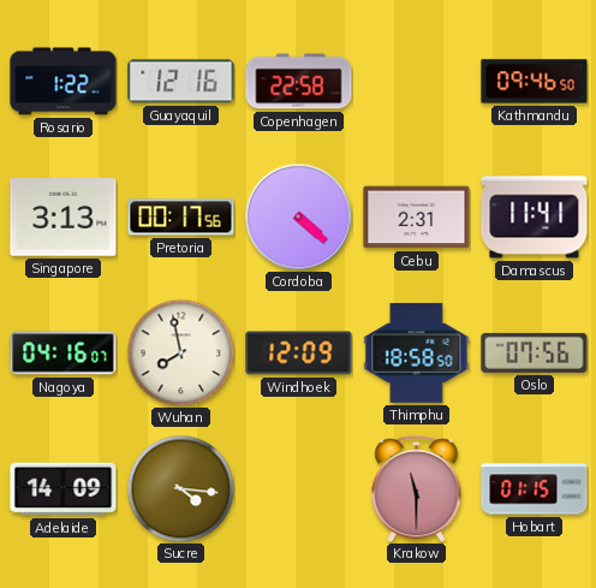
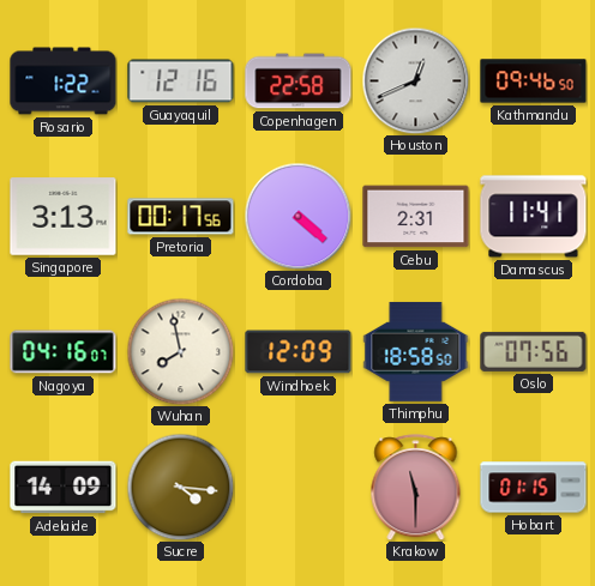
Houston: none -> 12:41
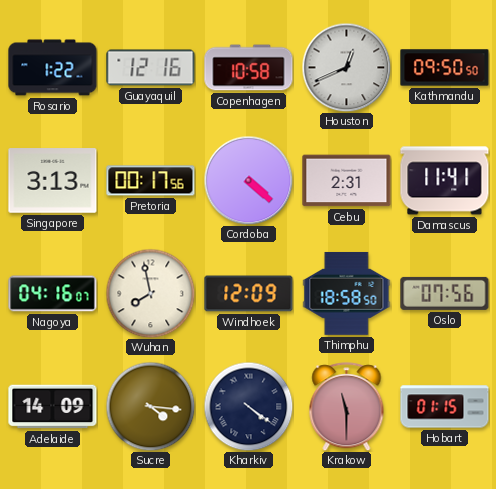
Copenhagen: 22:58 -> 10:58
Kathmandu: 09:46 -> 09:50
Kharkiv: none -> 4:21
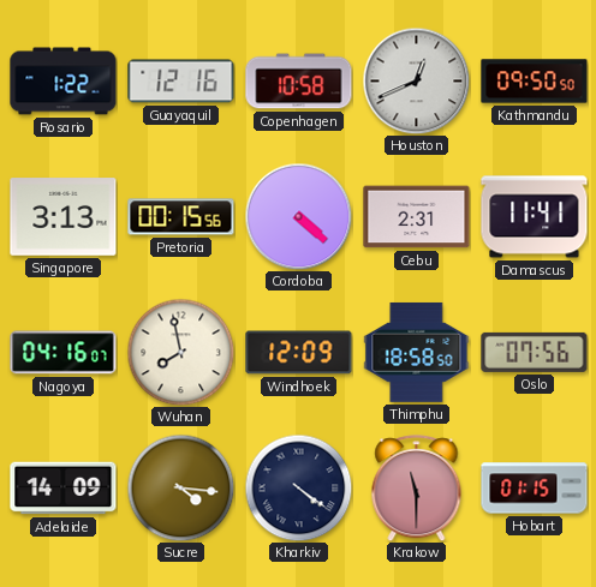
Pretoria: 00:17 -> 00:15
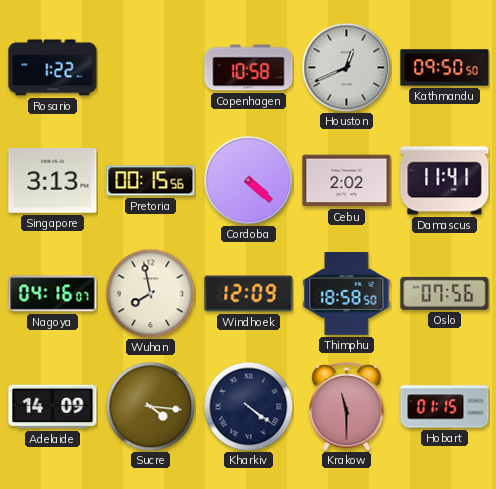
Guayaquil: 12:16 -> none
Cebu: 2:31 -> 2:02
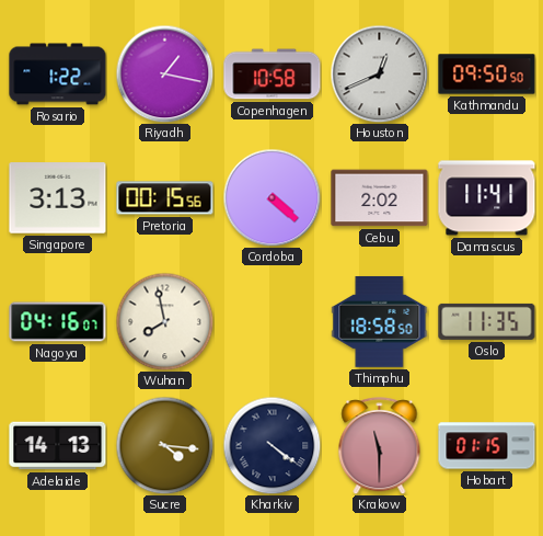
Riyadh: none -> 1:17
Windhoek: 12:09 -> none
Oslo: 07:56 -> 11:35
Adelaide: 14:09 -> 14:13
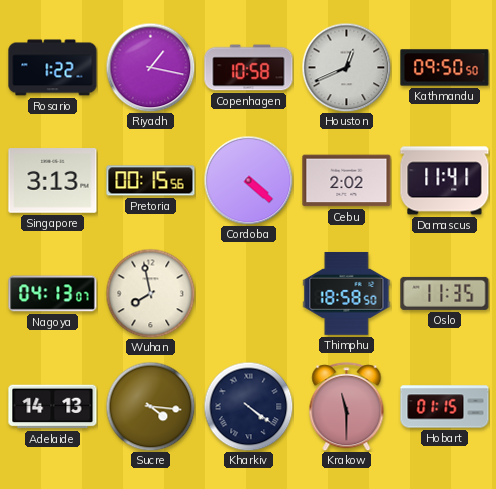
Nagoya: 04:16 -> 04:13
